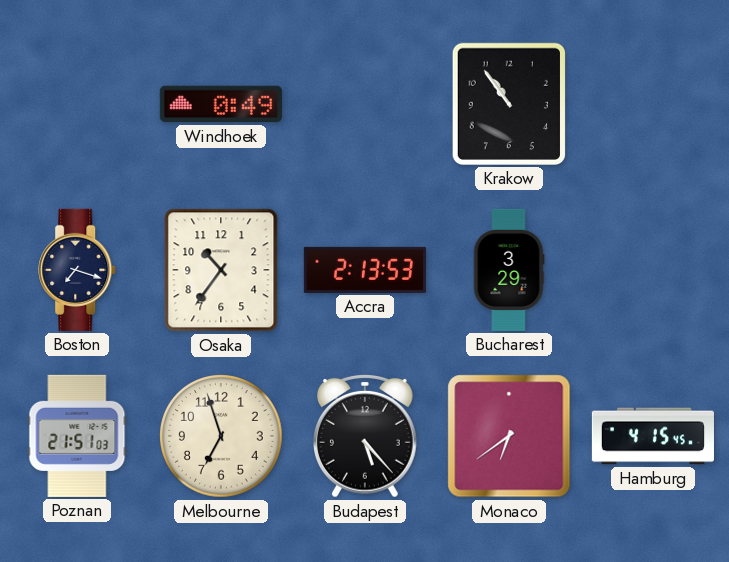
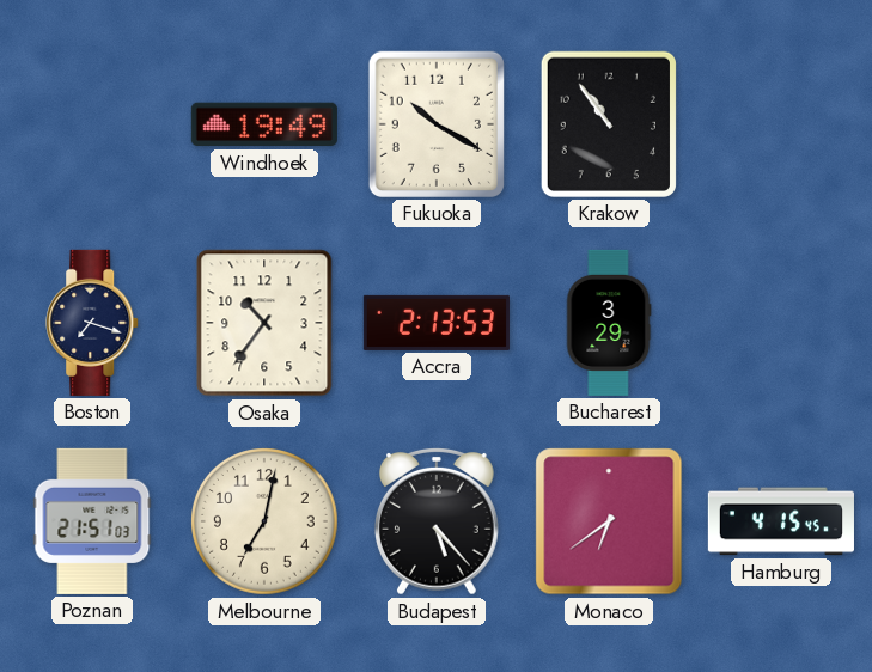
Windhoek: 0:49 -> 19:49
Fukuoka: none -> 10:20
Melbourne: 6:57 -> 7:02
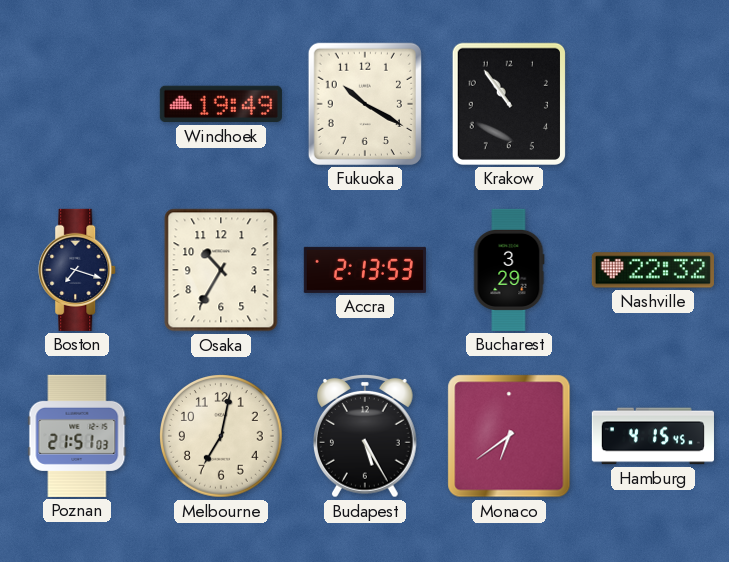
Osaka: 10:36 -> 10:35
Nashville: none -> 22:32
Budapest: 5:23 -> 5:25
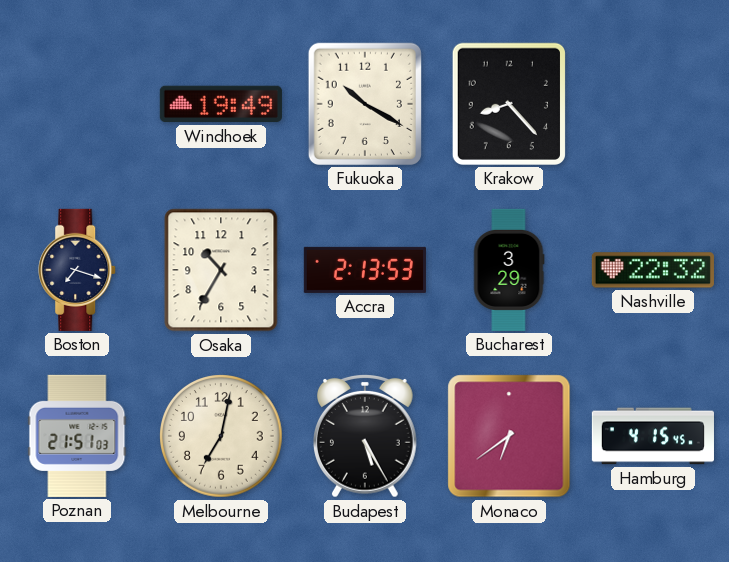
Krakow: 10:54 -> 8:23
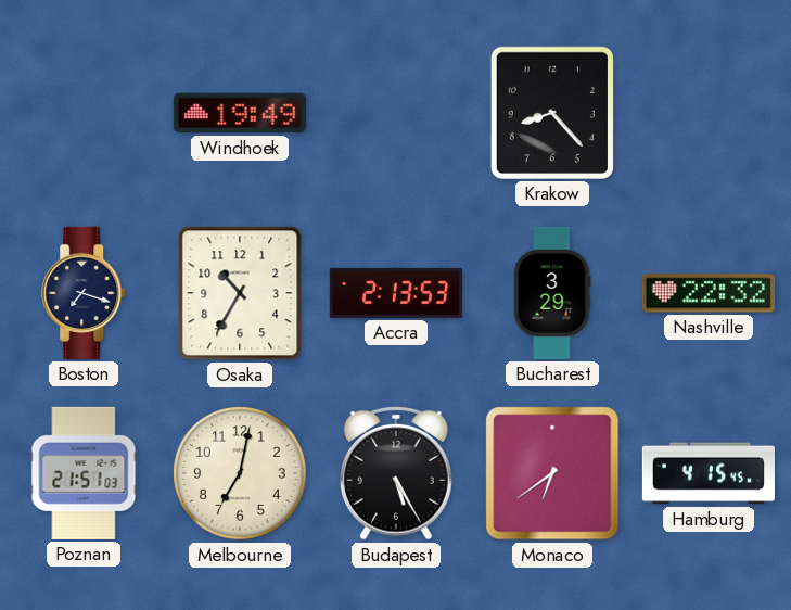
Fukuoka: 10:20 -> none
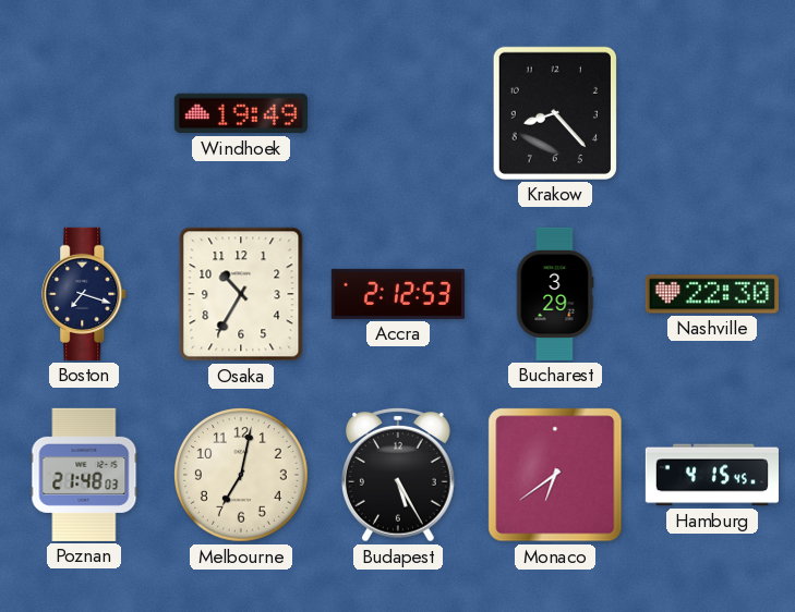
Accra: 2:13 -> 2:12
Nashville: 22:32 -> 22:30
Poznan: 21:51 -> 21:48
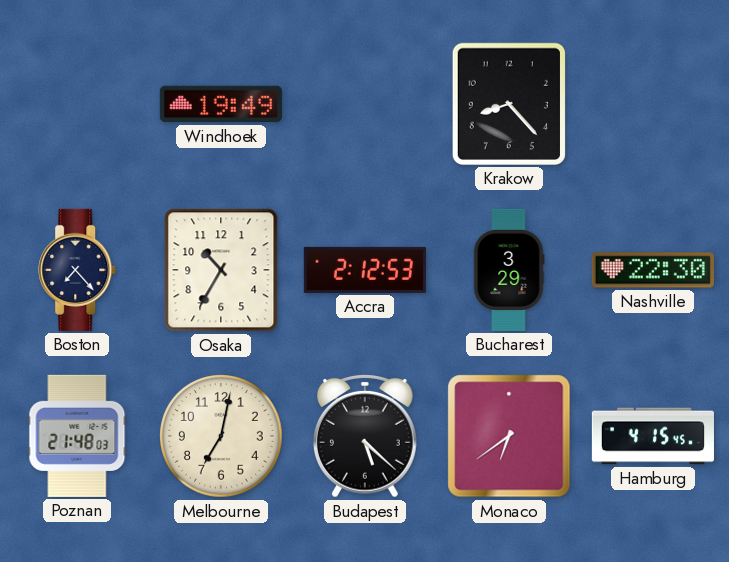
Boston: 7:18 -> 7:23
Budapest: 5:25 -> 5:22
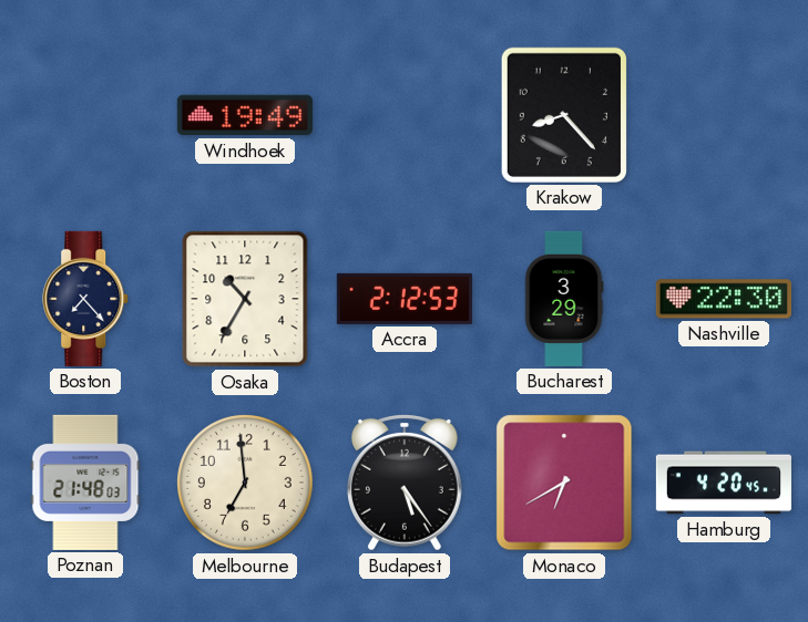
Melbourne: 7:02 -> 6:59
Budapest: 5:22 -> 5:24
Monaco: 6:39 -> 6:40
Hamburg: 4:15 -> 4:20
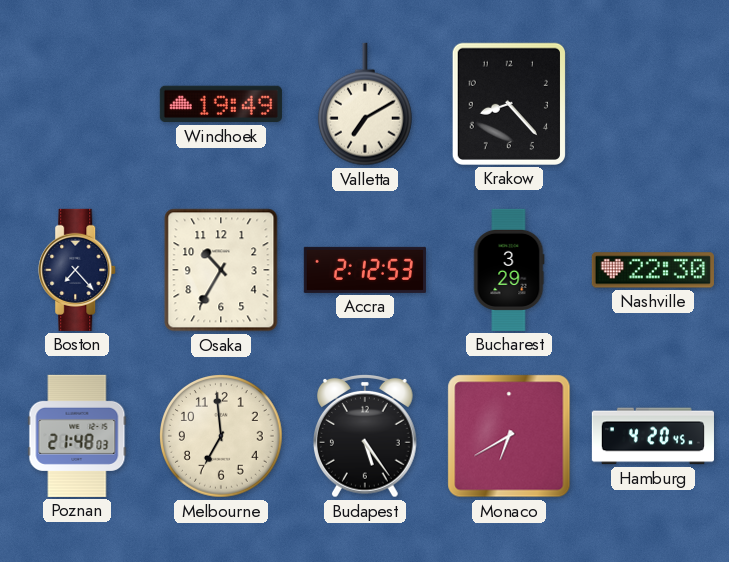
Valletta: none -> 7:10
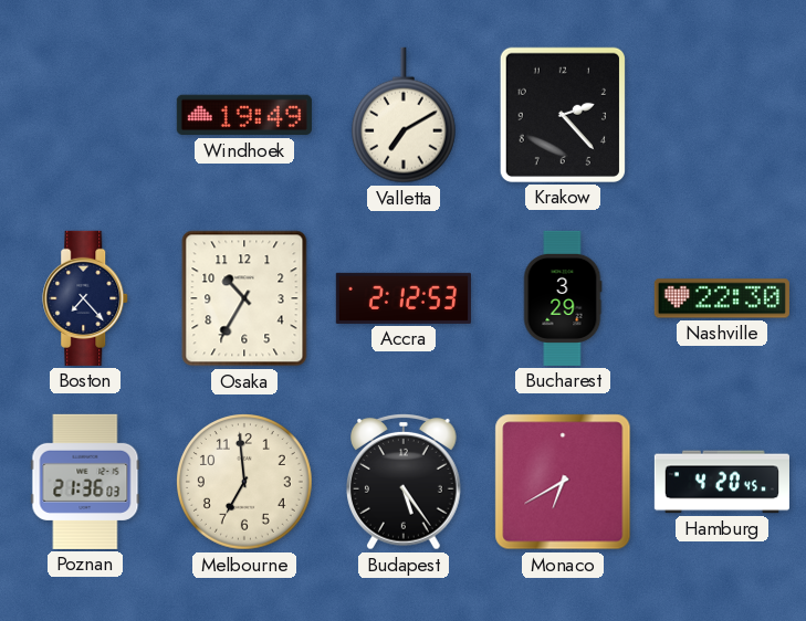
Krakow: 8:23 -> 2:23
Poznan: 21:48 -> 21:36
